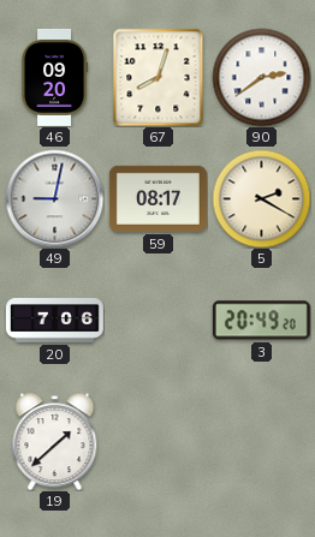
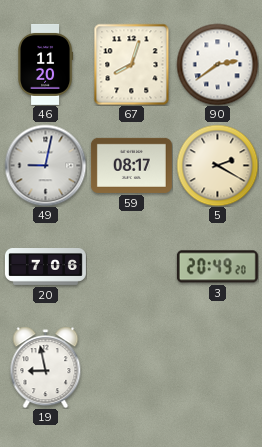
46: 09:20 -> 11:20
19: 1:38 -> 8:58
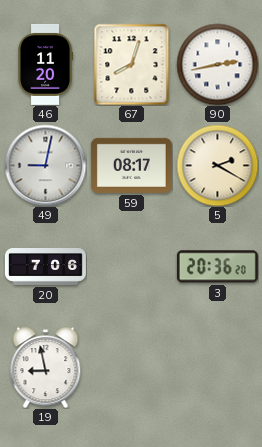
90: 2:39 -> 2:43
3: 20:49 -> 20:36
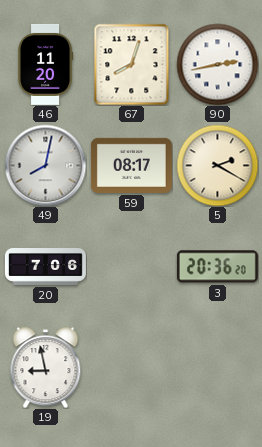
49: 9:02 -> 8:02
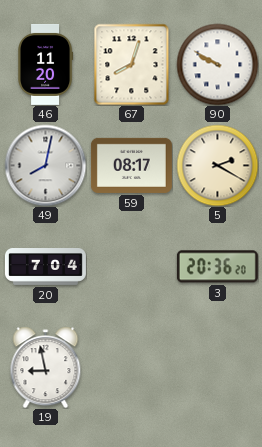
90: 2:43 -> 9:50
20: 7:06 -> 7:04
